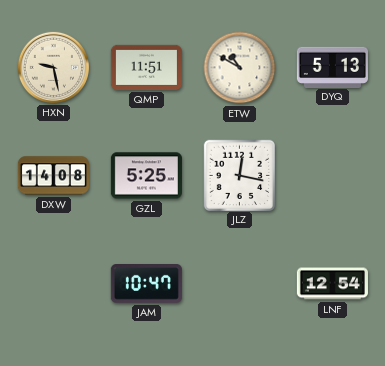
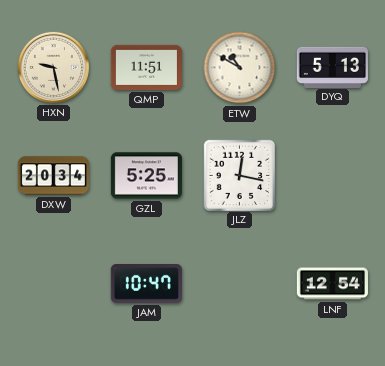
DXW: 14:08 -> 20:34
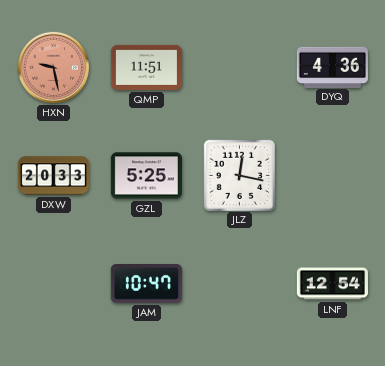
HXN dial: cream -> salmon
ETW: 10:50 -> none
DYQ: 5:13 -> 4:36
DXW: 20:34 -> 20:33
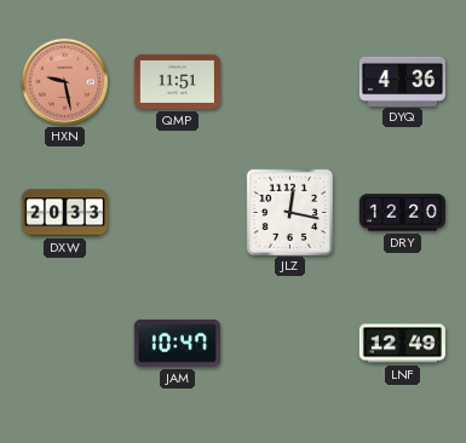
GZL: 5:25 -> none
DRY: none -> 12:20
LNF: 12:54 -> 12:49
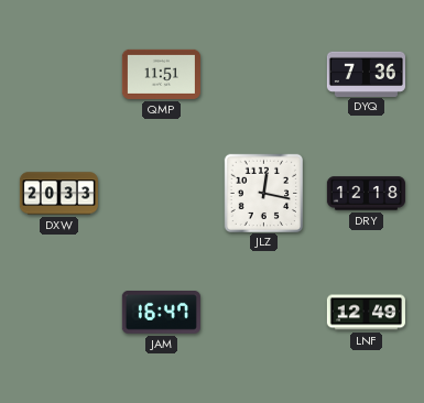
HXN: 9:28 -> none
DYQ: 4:36 -> 7:36
DRY: 12:20 -> 12:18
JAM: 10:47 -> 16:47
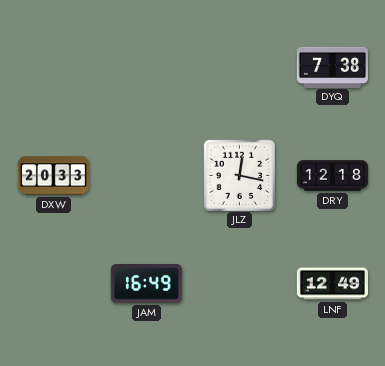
QMP: 11:51 -> none
DYQ: 7:36 -> 7:38
JAM: 16:47 -> 16:49
